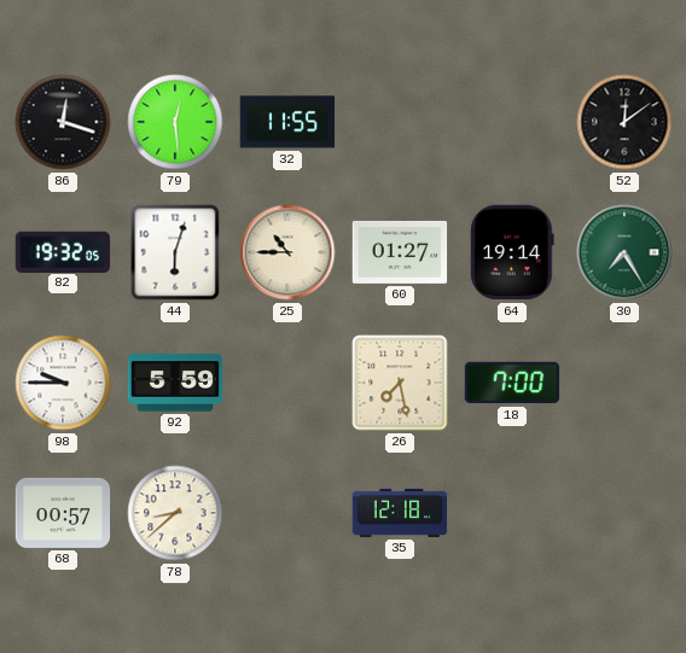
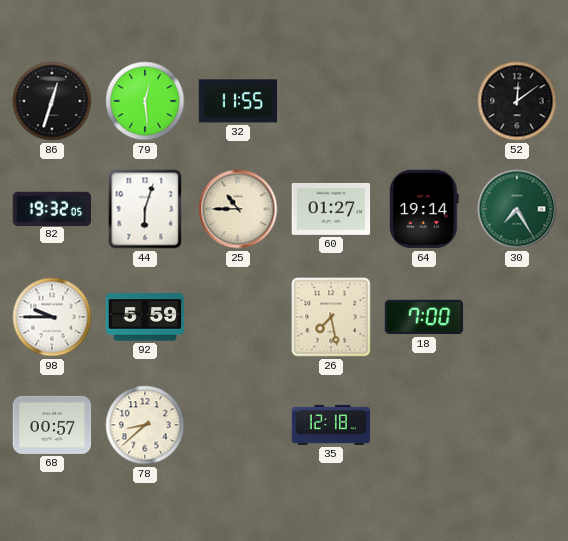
86: 12:18 -> 12:33
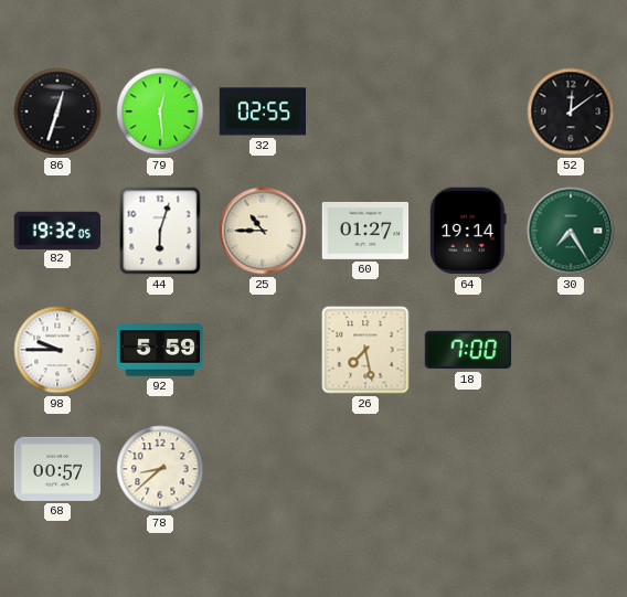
32: 11:55 -> 02:55
35: 12:18 -> none
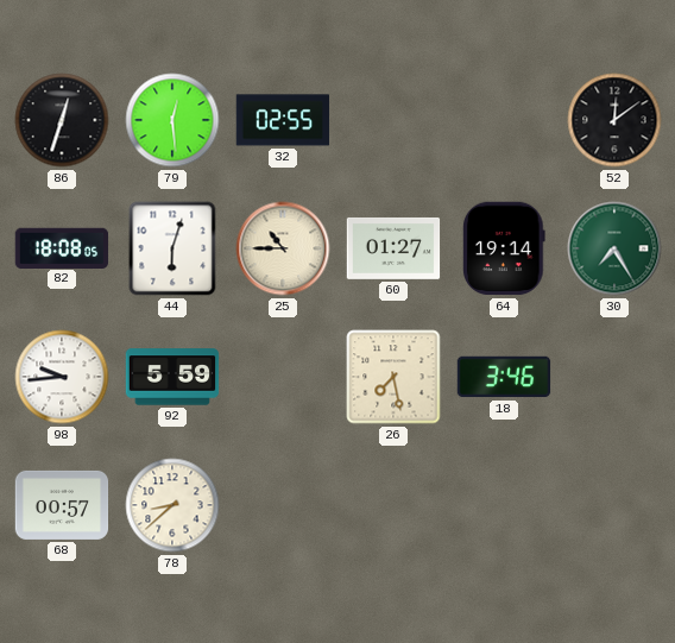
82: 19:32 -> 18:08
98: 9:45 -> 9:44
18: 7:00 -> 3:46
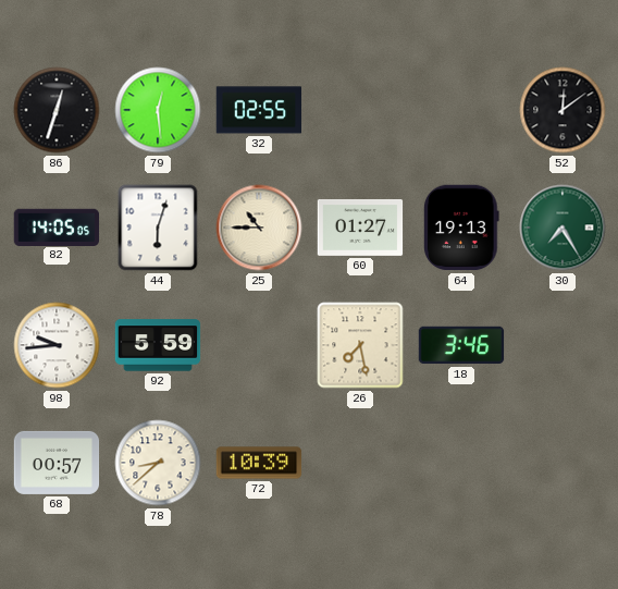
82: 18:08 -> 14:05
64: 19:14 -> 19:13
72: none -> 10:39
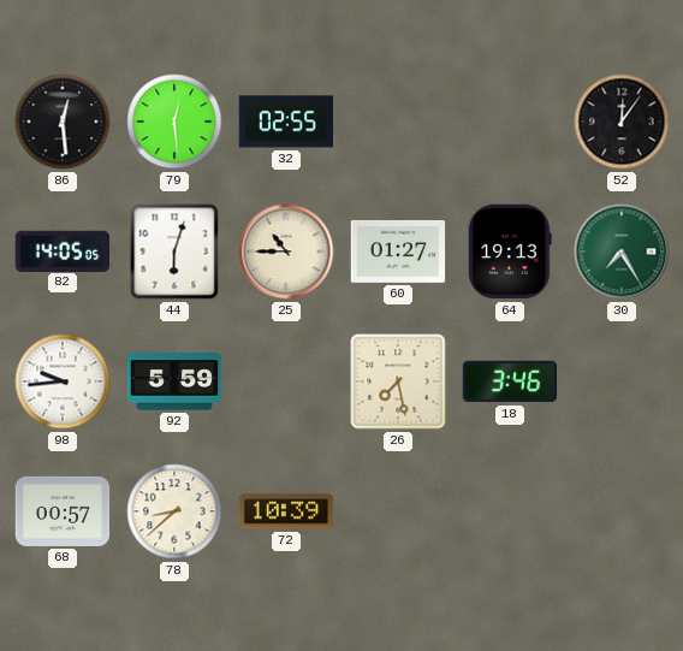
86: 12:33 -> 12:29
52: 12:09 -> 12:06
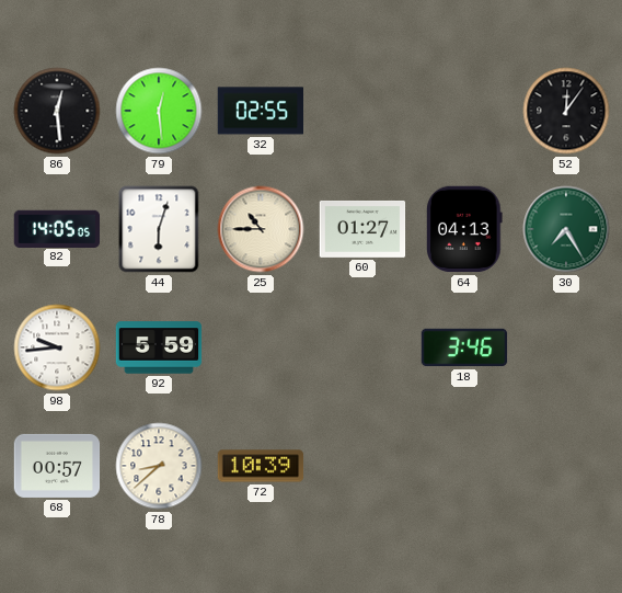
64: 19:13 -> 04:13
26: 7:28 -> none
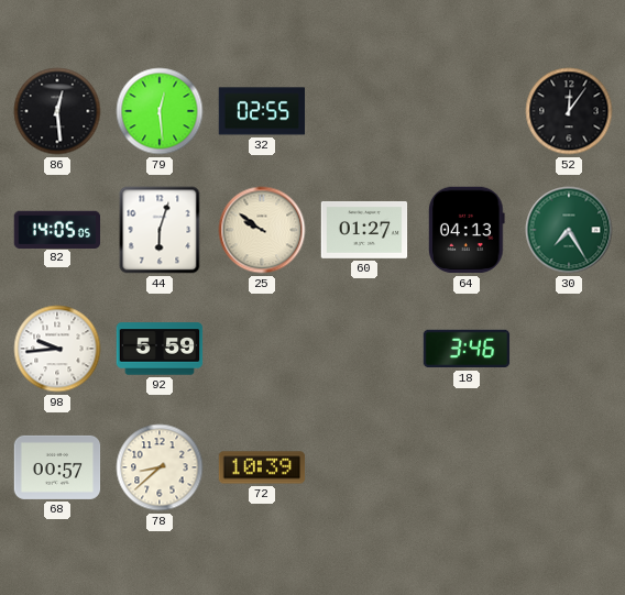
25: 10:45 -> 9:51
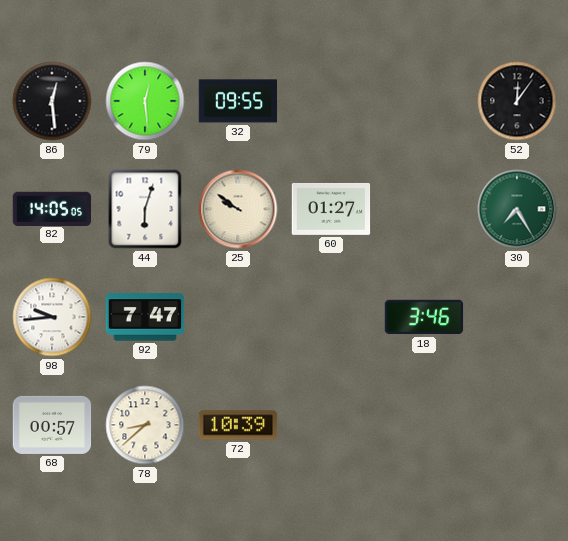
32: 02:55 -> 09:55
64: 04:13 -> none
92: 5:59 -> 7:47
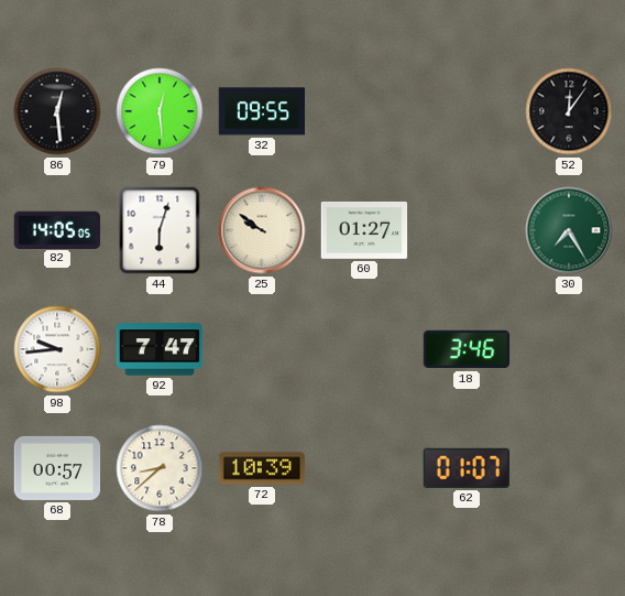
62: none -> 01:07
